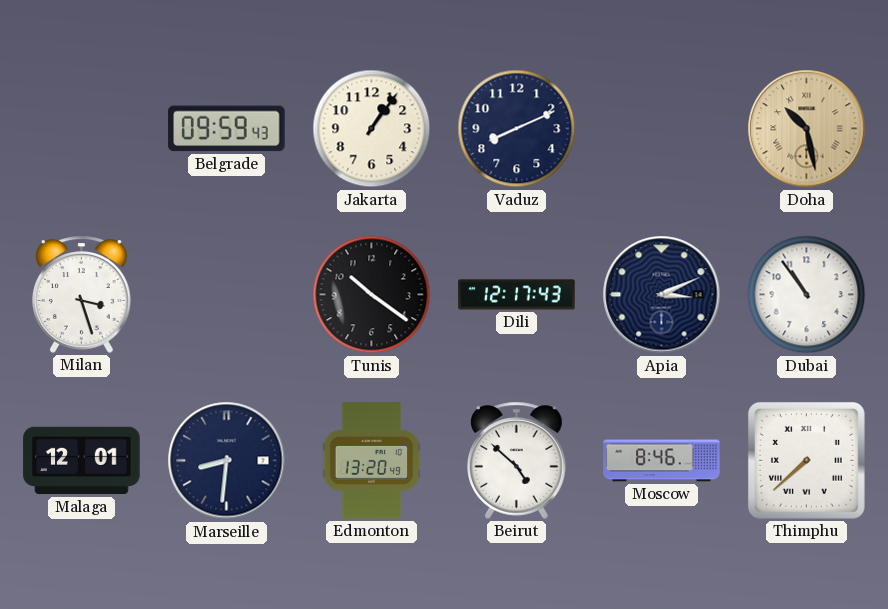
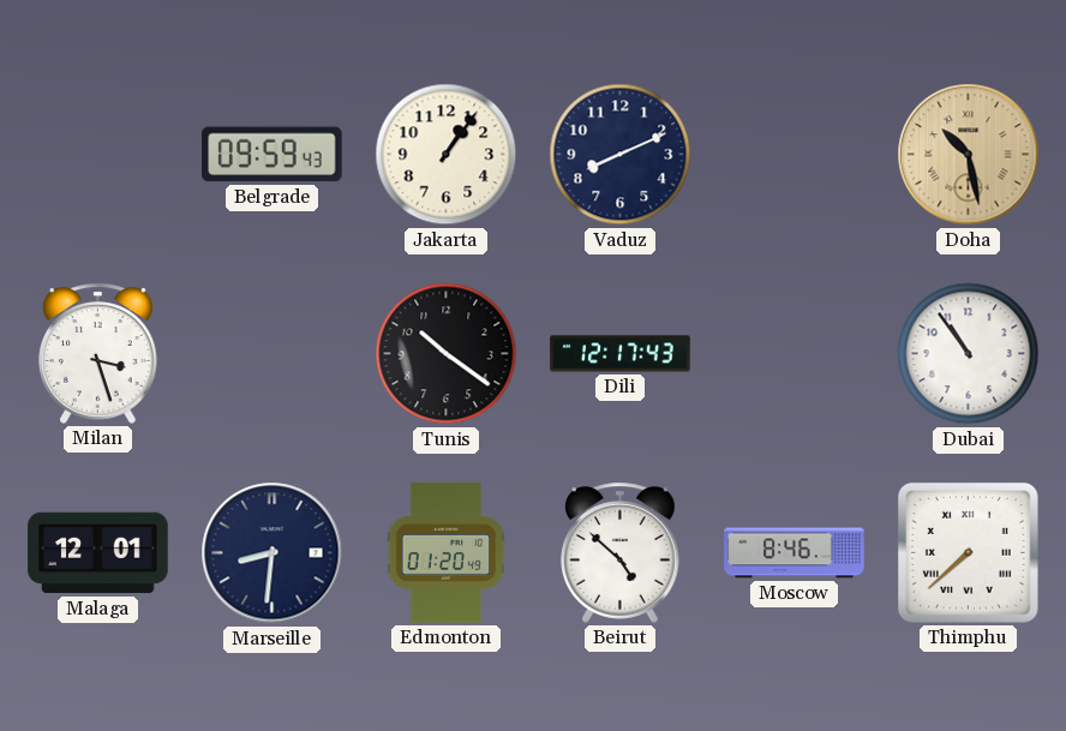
Apia: 3:11 -> none
Edmonton: 13:20 -> 01:20
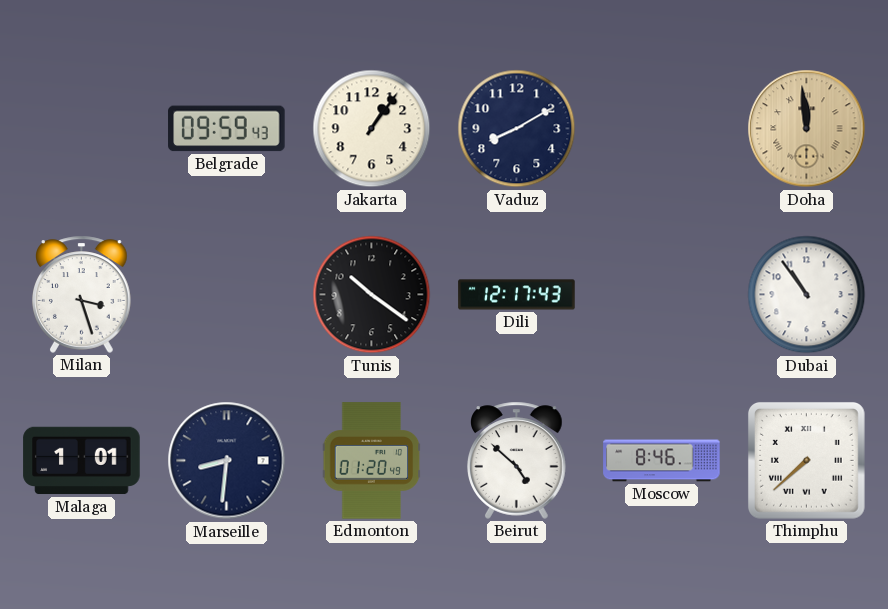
Vaduz: 8:11 -> 8:10
Doha: 10:28 -> 11:59
Malaga: 12:01 -> 1:01
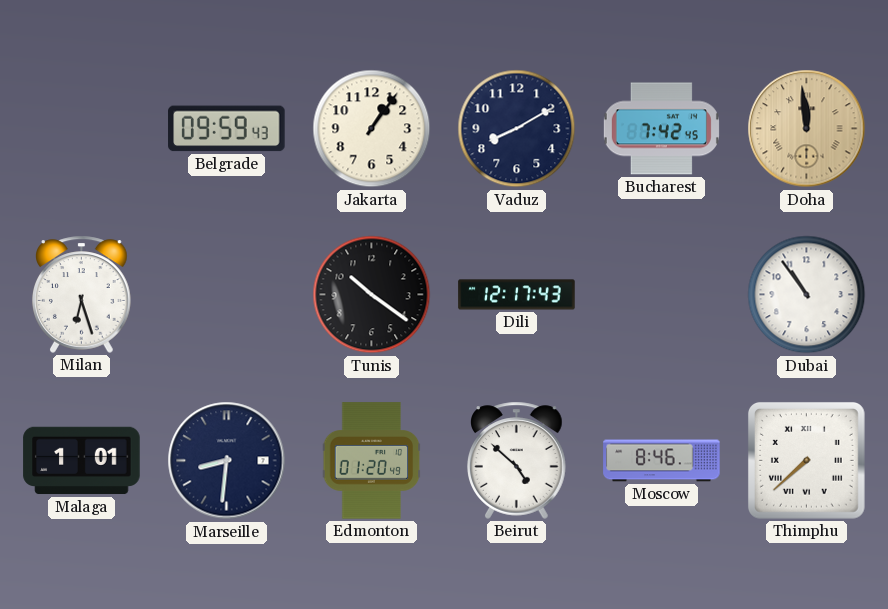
Bucharest: none -> 7:42
Milan: 3:27 -> 6:27
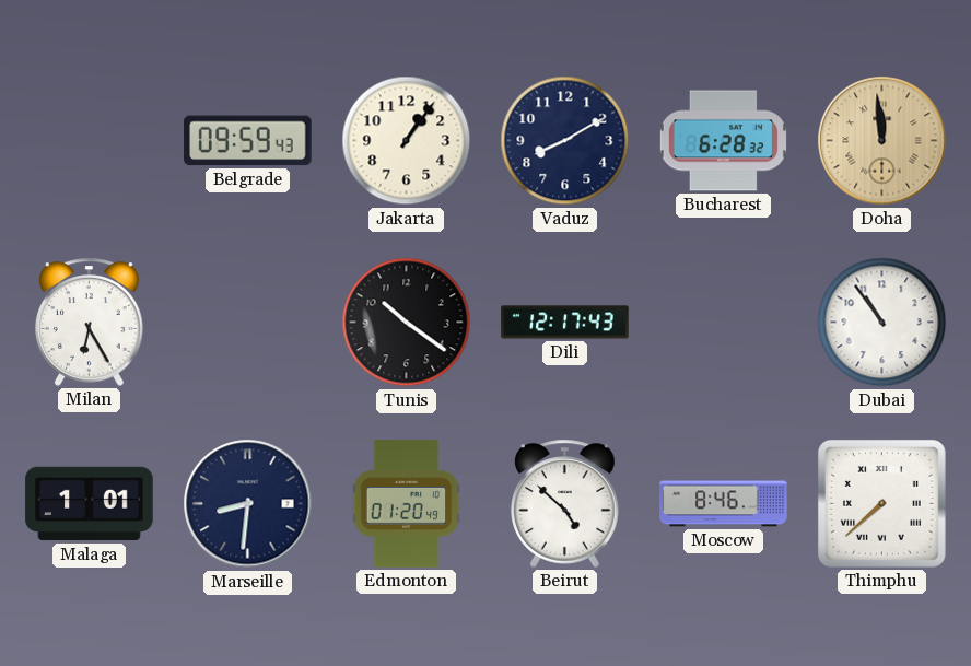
Bucharest: 7:42 -> 6:28
Milan: 6:27 -> 6:25
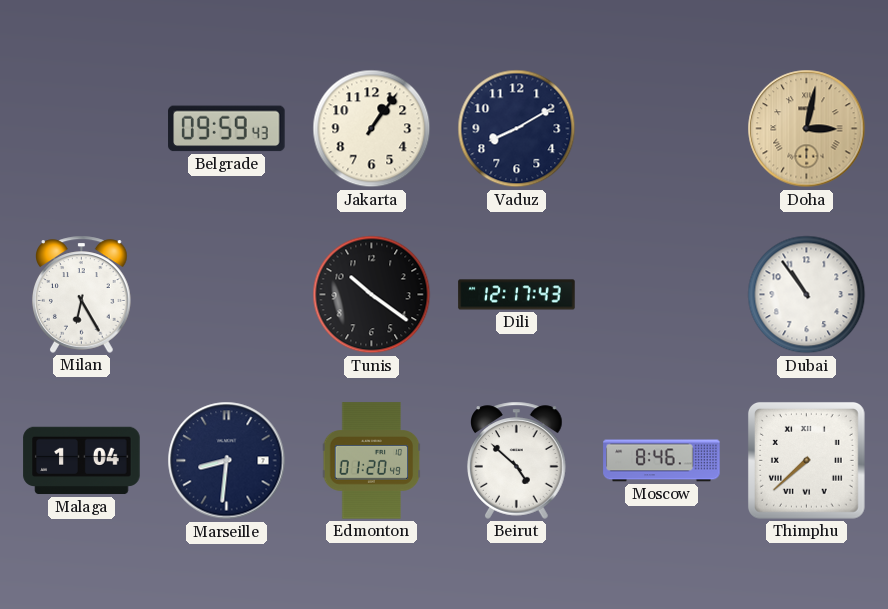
Bucharest: 6:28 -> none
Doha: 11:59 -> 3:02
Malaga: 1:01 -> 1:04
